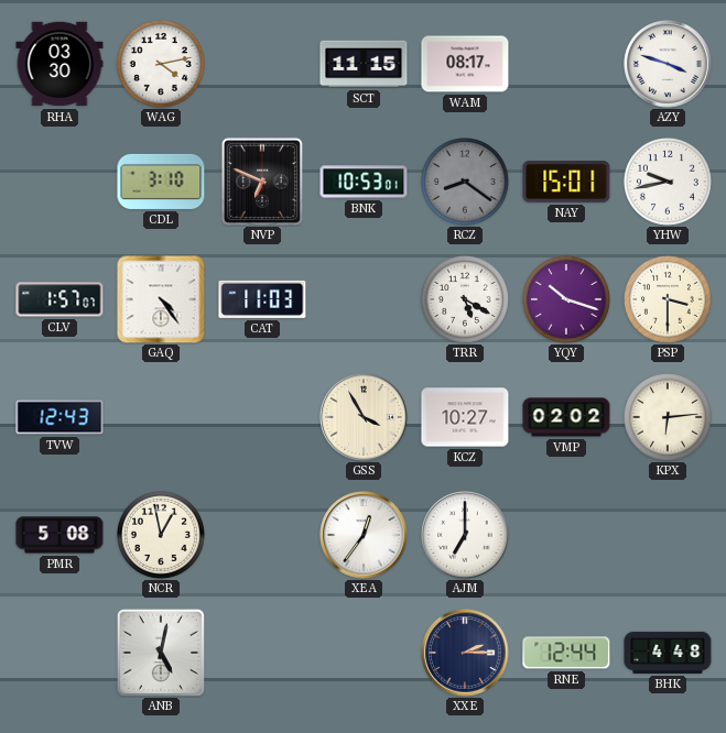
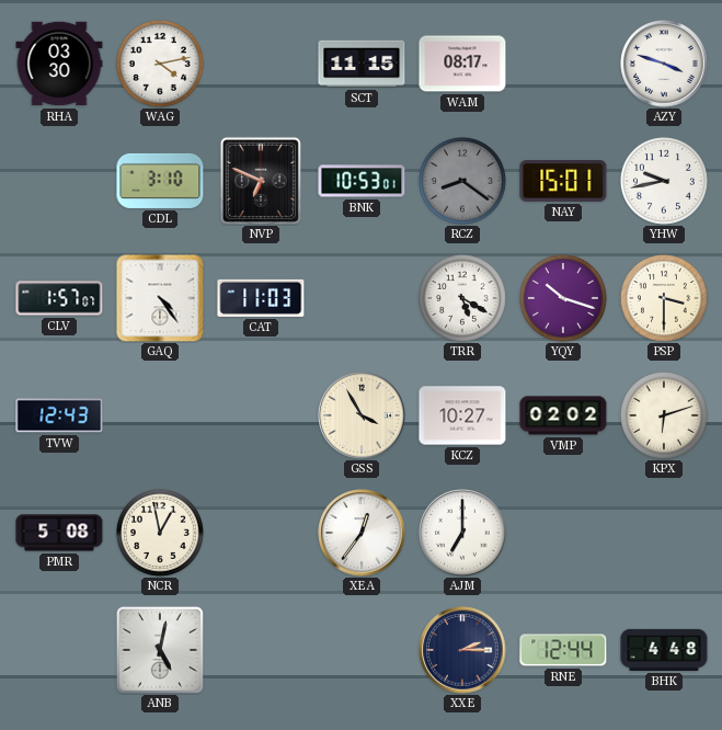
KPX: 6:14 -> 6:12
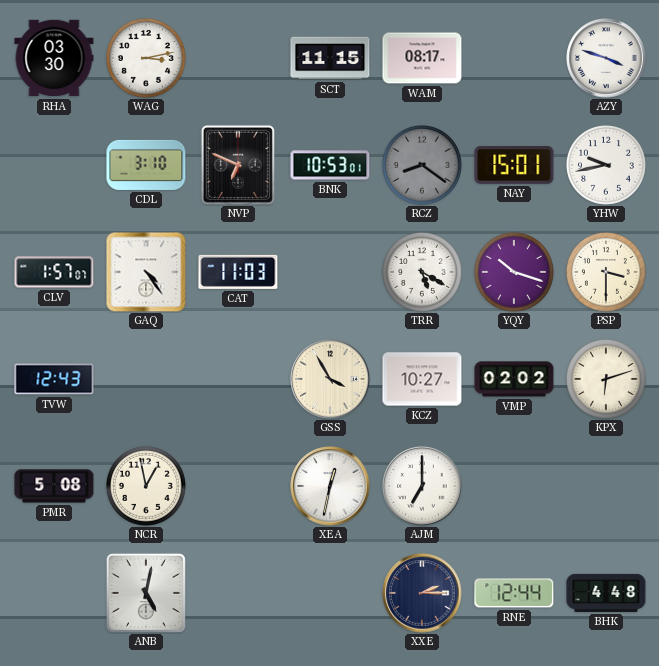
WAG: 4:13 -> 3:13
XEA: 12:36 -> 12:32
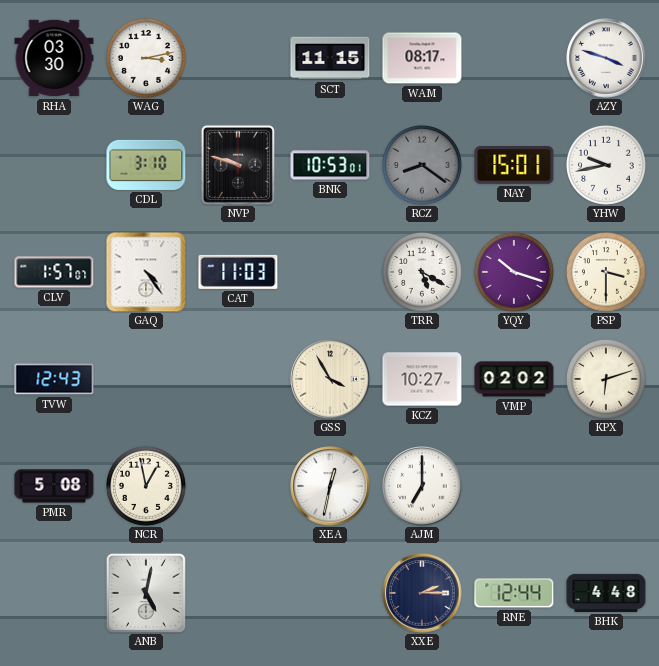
NVP: 6:49 -> 9:48
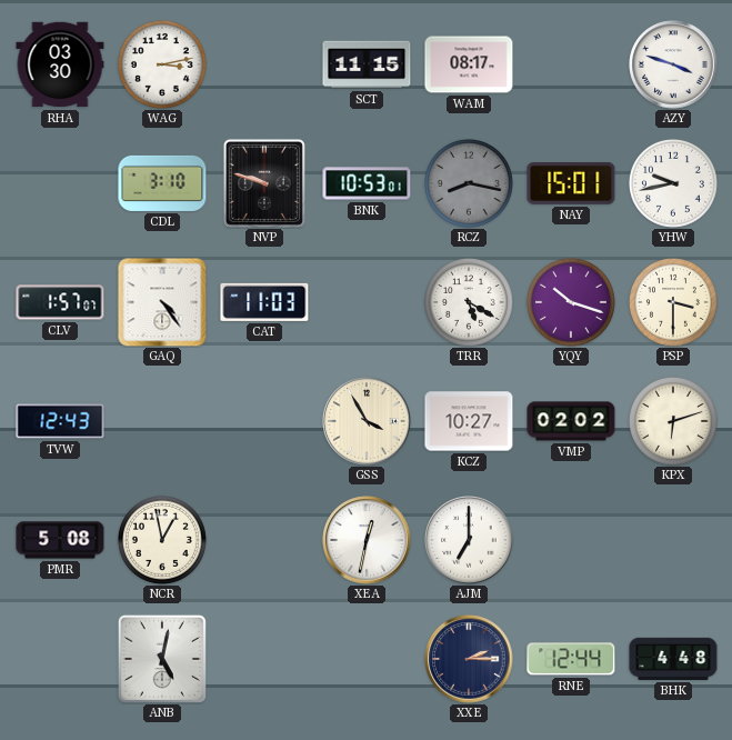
RCZ: 8:21 -> 8:17
